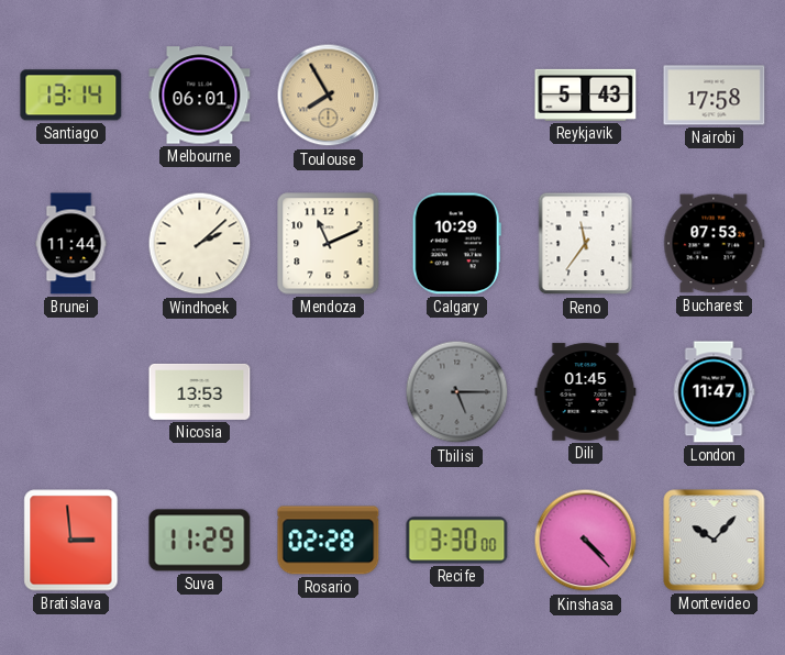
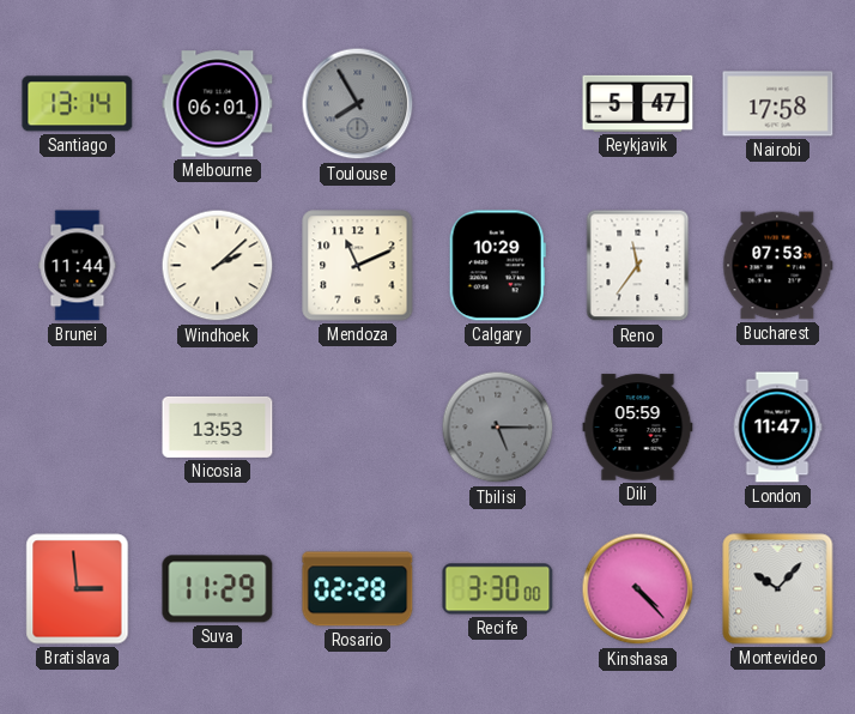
Toulouse dial: champagne -> grey
Reykjavik: 5:43 -> 5:47
Dili: 01:45 -> 05:59
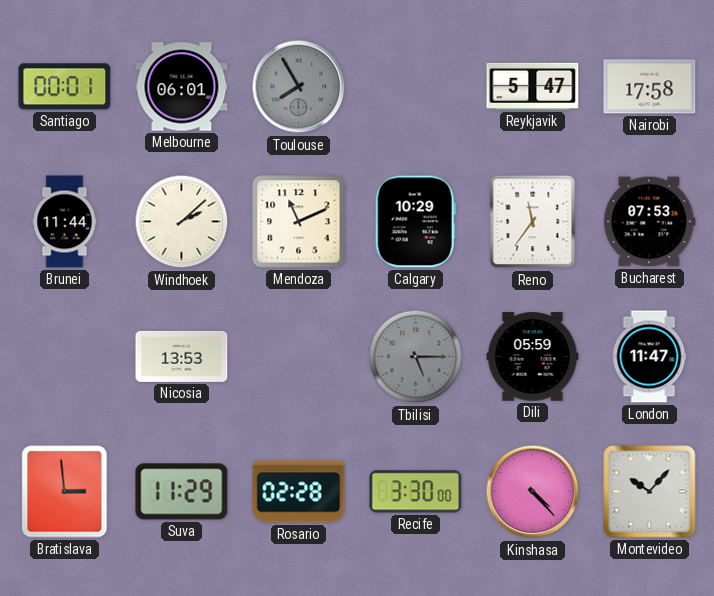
Santiago: 13:14 -> 00:01
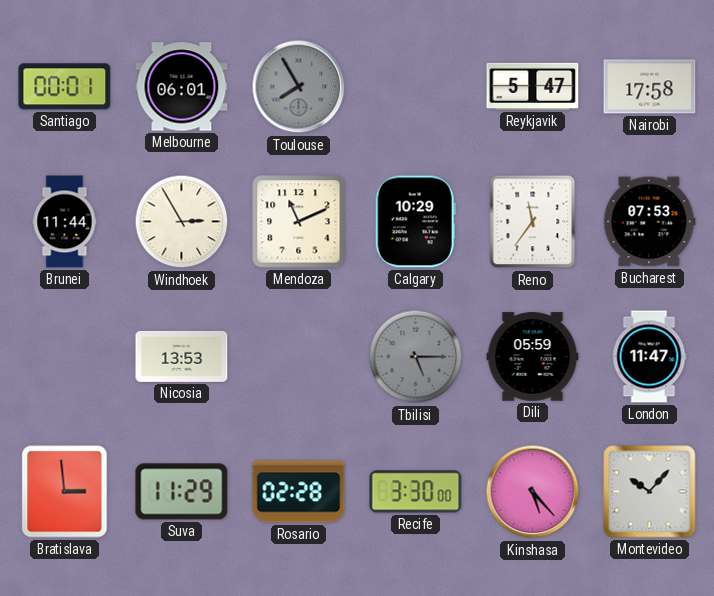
Windhoek: 2:08 -> 2:55
Kinshasa: 4:23 -> 5:23
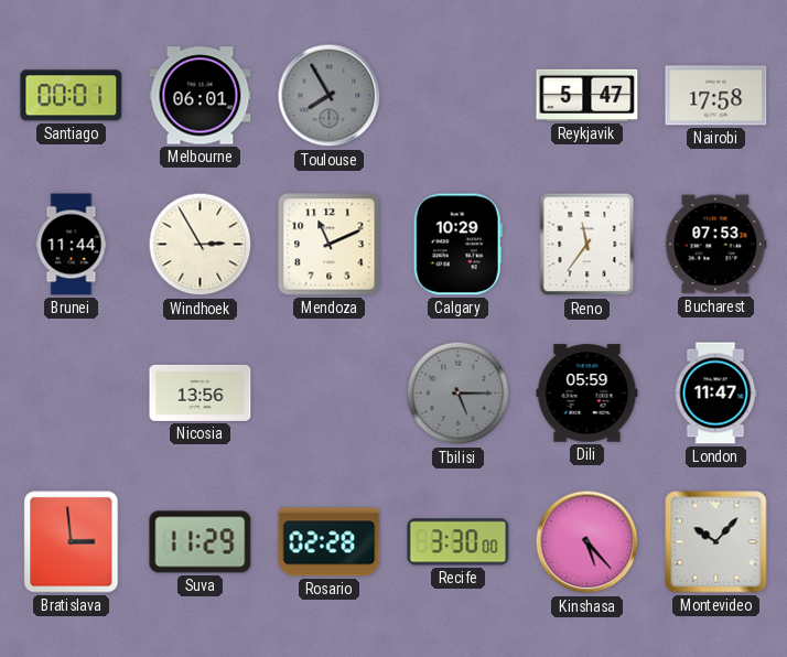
Nicosia: 13:53 -> 13:56
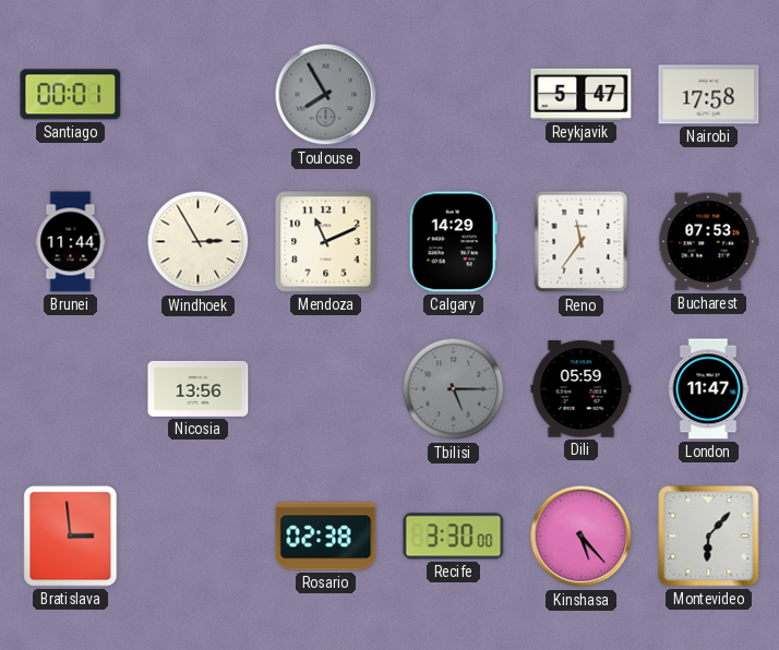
Melbourne: 06:01 -> none
Calgary: 10:29 -> 14:29
Suva: 11:29 -> none
Rosario: 02:28 -> 02:38
Montevideo: 10:07 -> 6:07
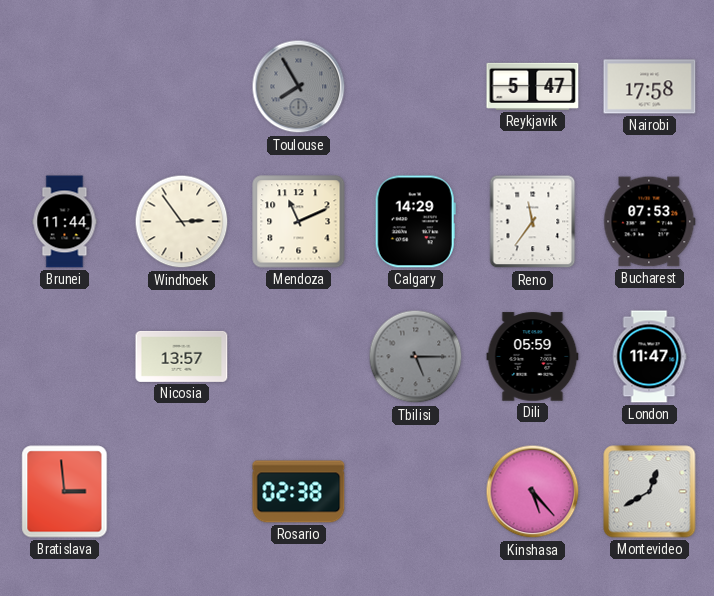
Santiago: 00:01 -> none
Windhoek: 2:55 -> 2:54
Nicosia: 13:56 -> 13:57
Recife: 3:30 -> none
Montevideo: 6:07 -> 12:40
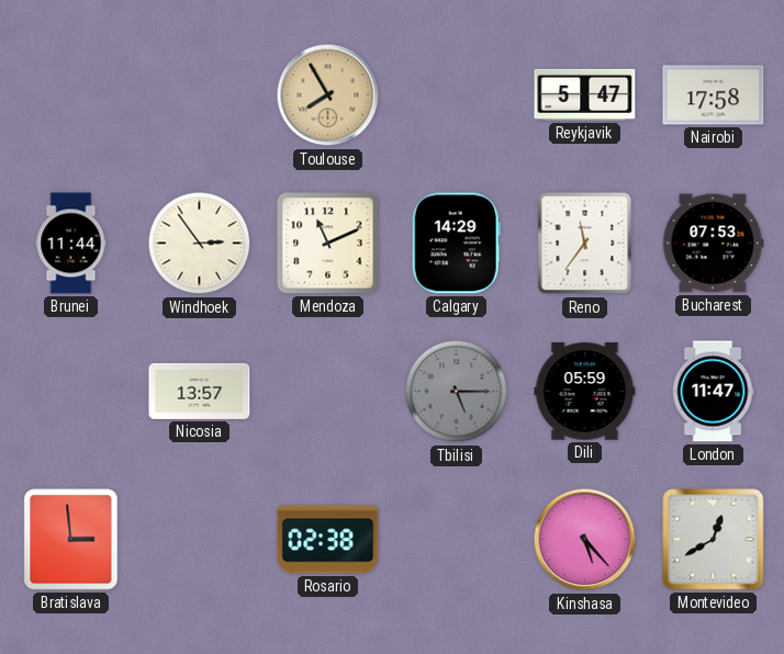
Toulouse dial: grey -> champagne
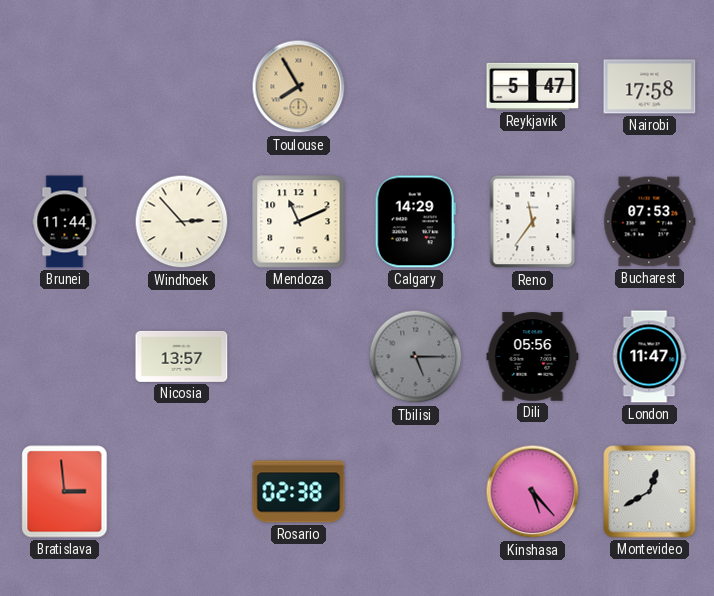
Windhoek: 2:54 -> 2:53
Dili: 05:59 -> 05:56
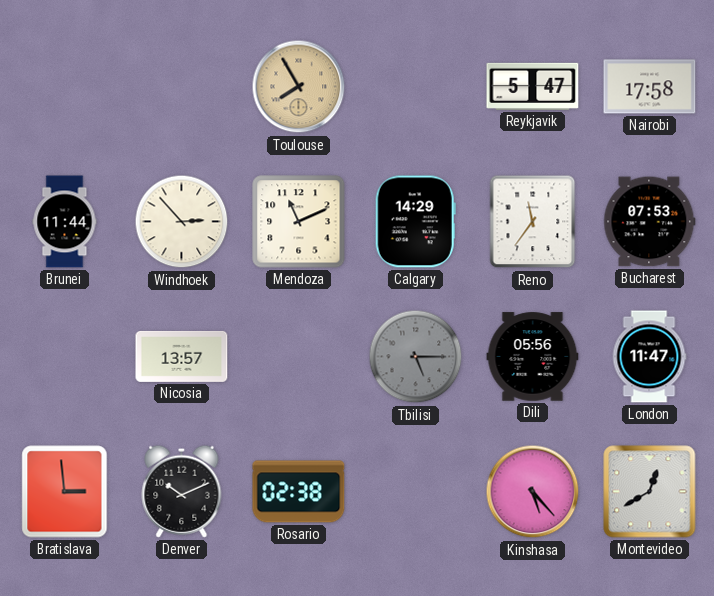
Denver: none -> 10:11
